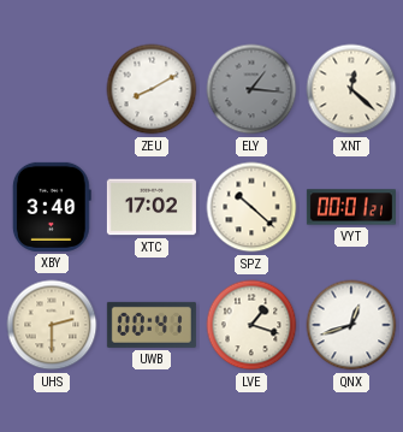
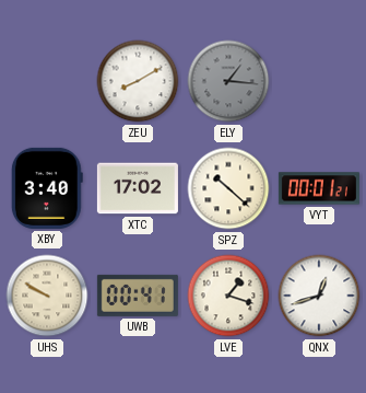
XNT: 12:22 -> none
UHS: 2:30 -> 9:50
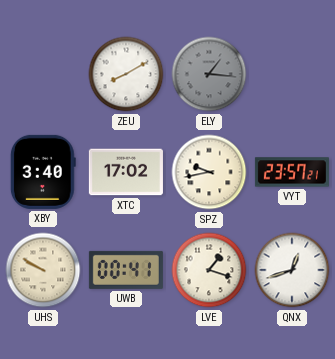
SPZ: 10:22 -> 9:43
VYT: 00:01 -> 23:57
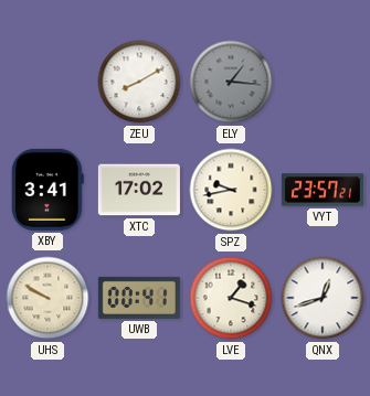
XBY: 3:40 -> 3:41
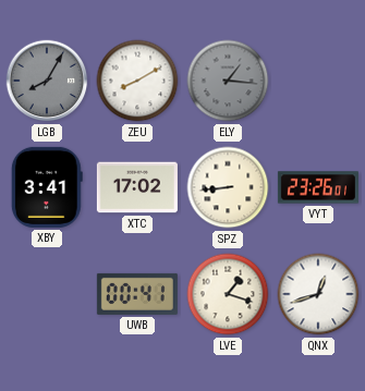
LGB: none -> 8:05
SPZ: 9:43 -> 8:44
VYT: 23:57 -> 23:26
UHS: 9:50 -> none
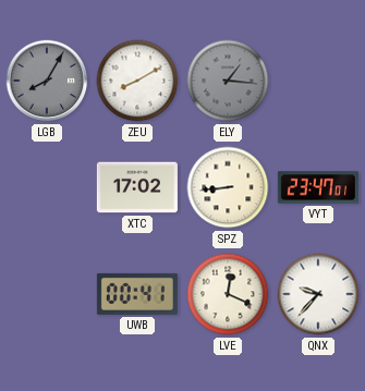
XBY: 3:41 -> none
VYT: 23:26 -> 23:47
LVE: 1:18 -> 12:19
QNX: 12:42 -> 9:37
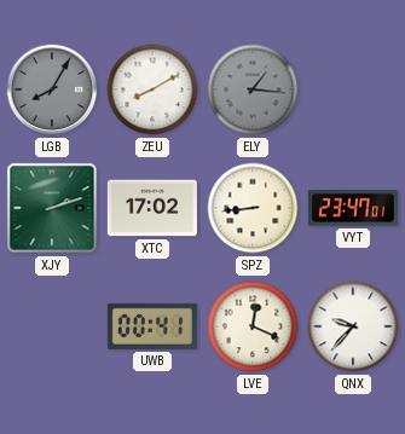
XJY: none -> 2:12
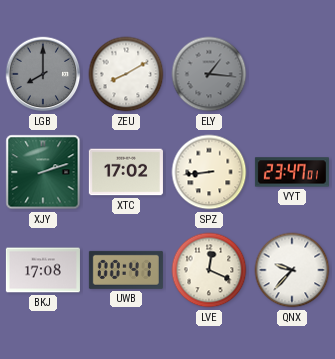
LGB: 8:05 -> 8:00
BKJ: none -> 17:08
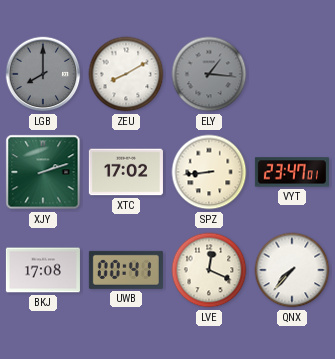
QNX: 9:37 -> 7:37
